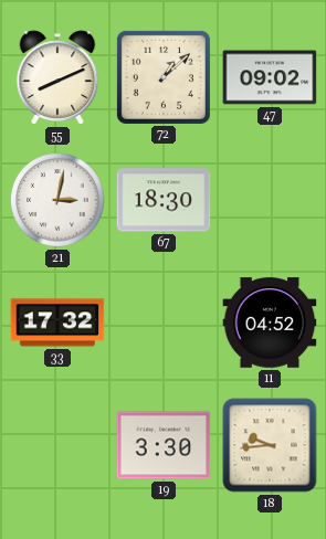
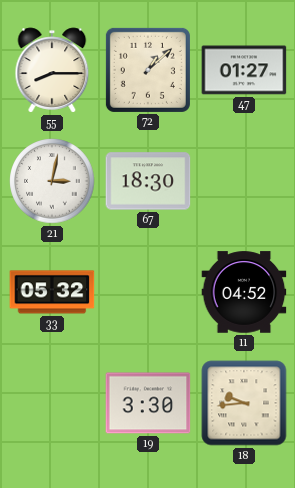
55: 8:11 -> 8:15
47: 09:02 -> 01:27
33: 17:32 -> 05:32
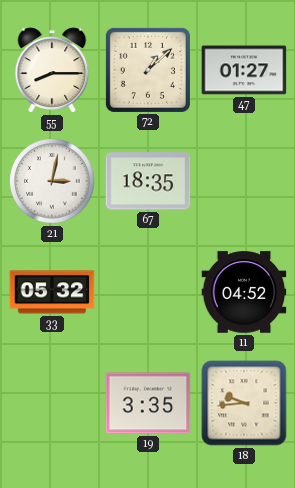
67: 18:30 -> 18:35
19: 3:30 -> 3:35
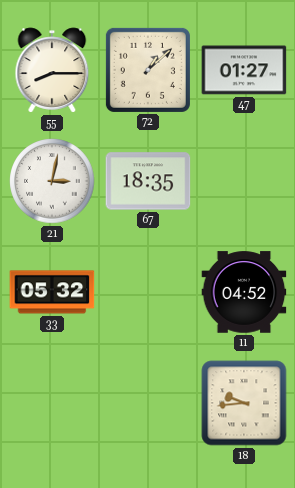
19: 3:35 -> none
